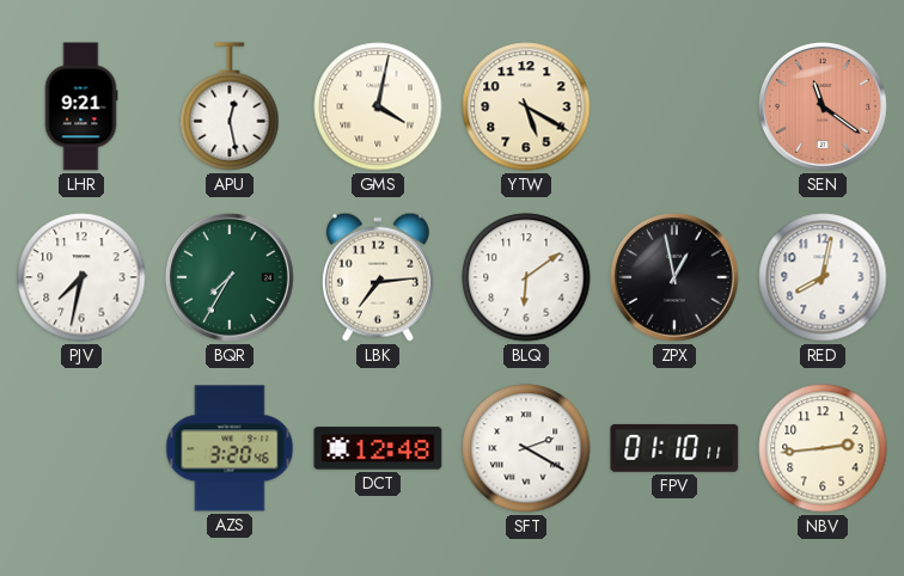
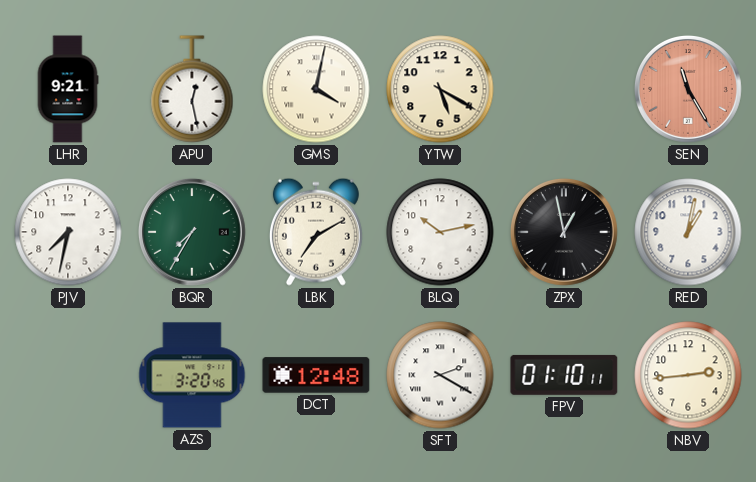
SEN: 11:21 -> 11:25
LBK: 7:14 -> 7:10
BLQ: 6:09 -> 10:13
RED: 8:02 -> 1:02
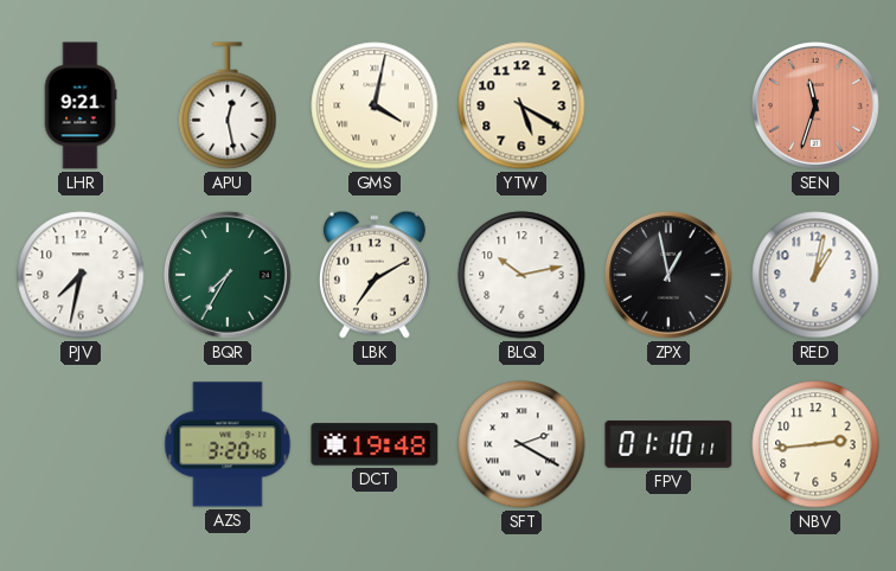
SEN: 11:25 -> 11:33
DCT: 12:48 -> 19:48
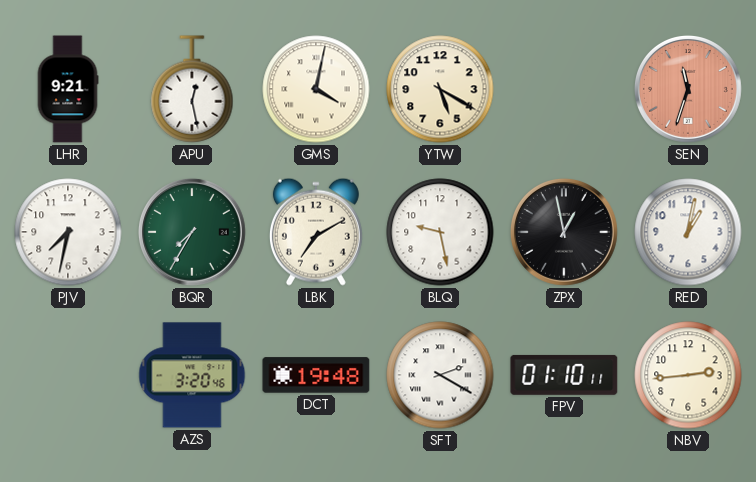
BLQ: 10:13 -> 9:28
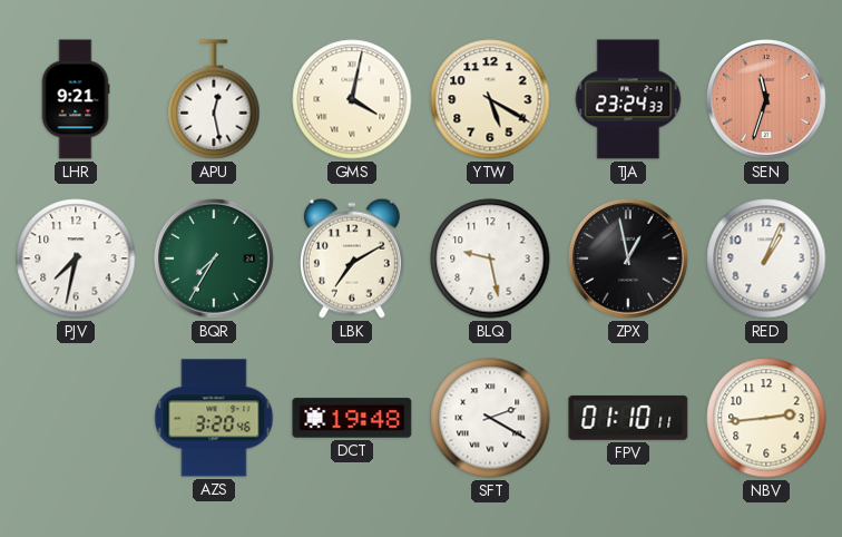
TJA: none -> 23:24
RED: 1:02 -> 1:04
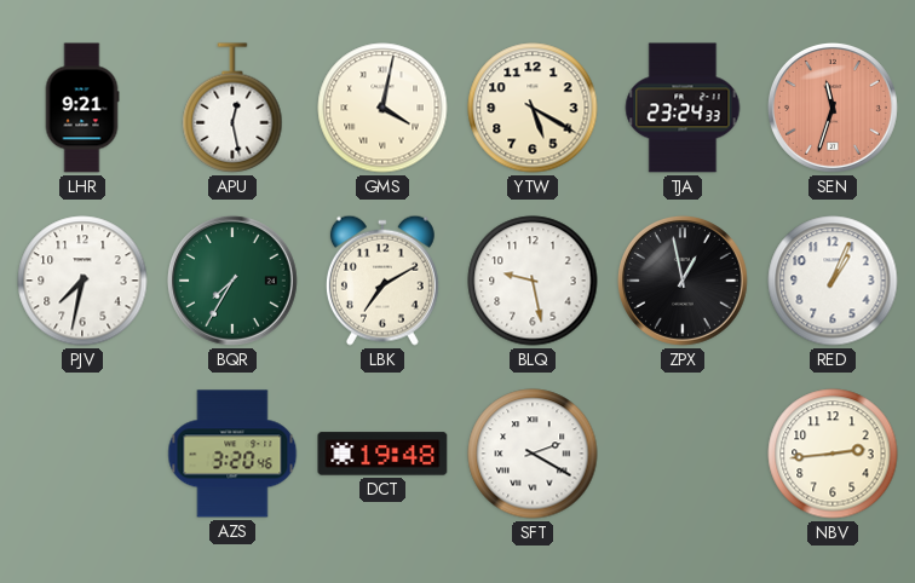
FPV: 01:10 -> none
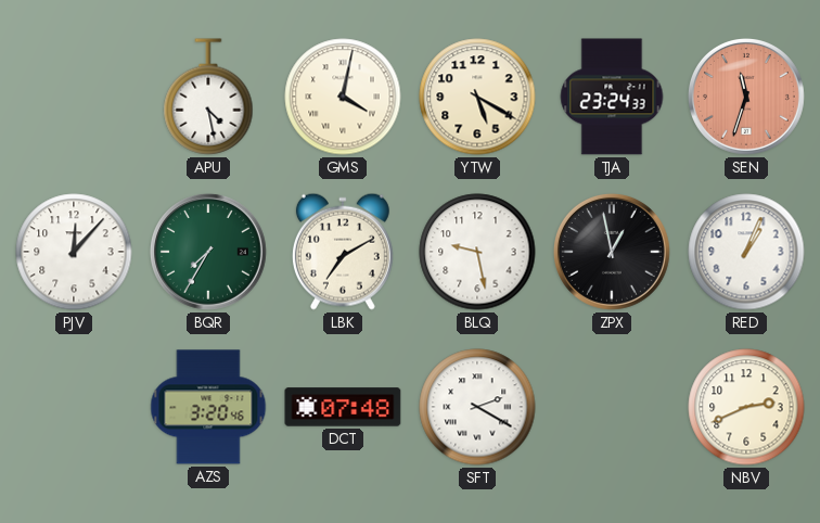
LHR: 9:21 -> none
APU: 12:28 -> 4:28
PJV: 7:32 -> 12:07
DCT: 19:48 -> 07:48
NBV: 2:44 -> 2:41
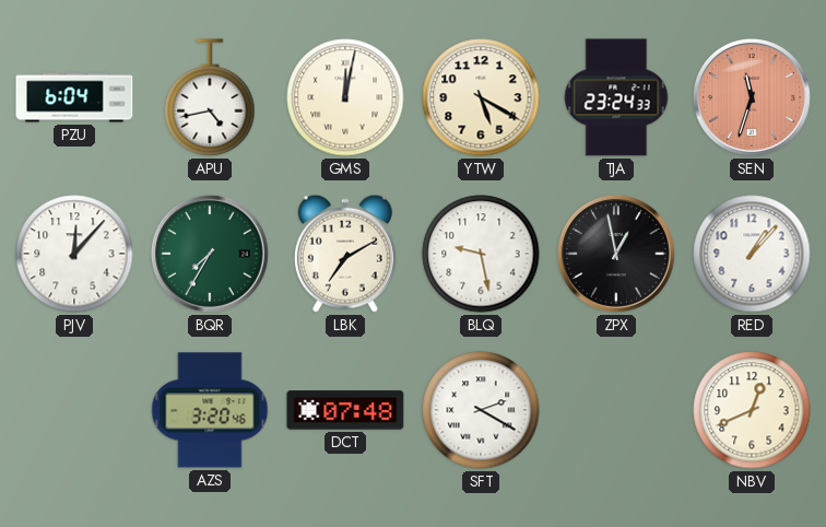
PZU: none -> 6:04
APU: 4:28 -> 4:43
GMS: 4:02 -> 12:02
RED: 1:04 -> 1:07
NBV: 2:41 -> 12:41
